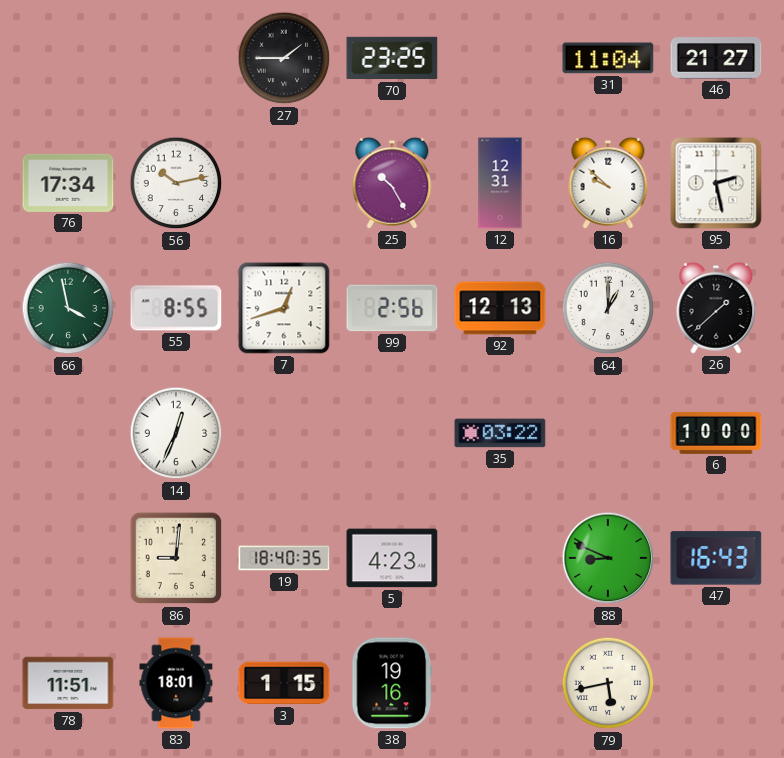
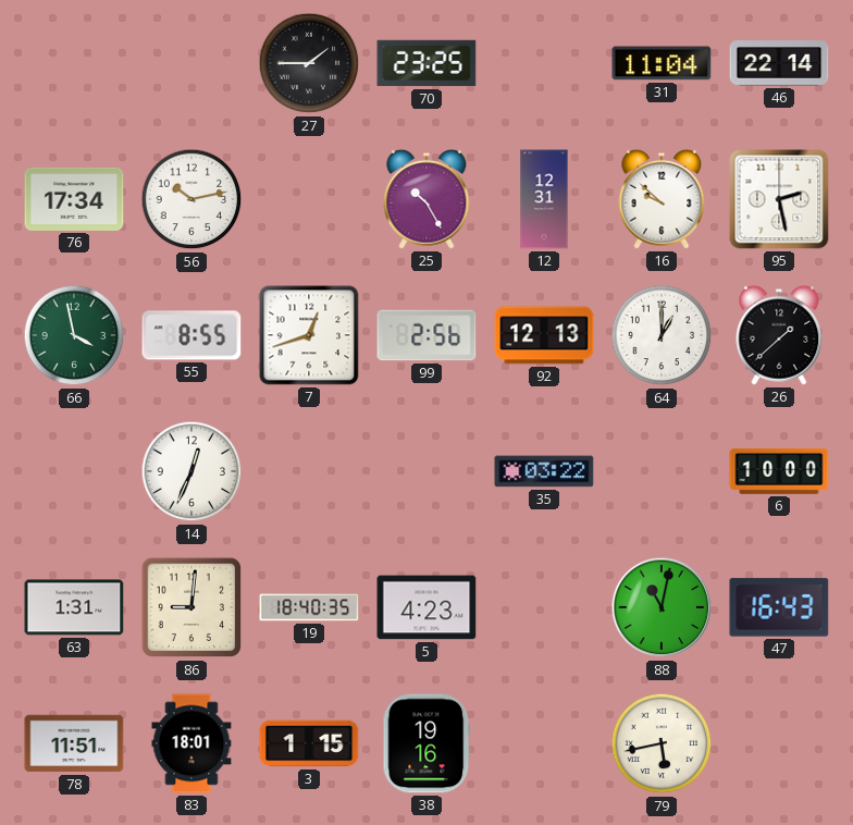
46: 21:27 -> 22:14
63: none -> 1:31
88: 8:49 -> 11:02
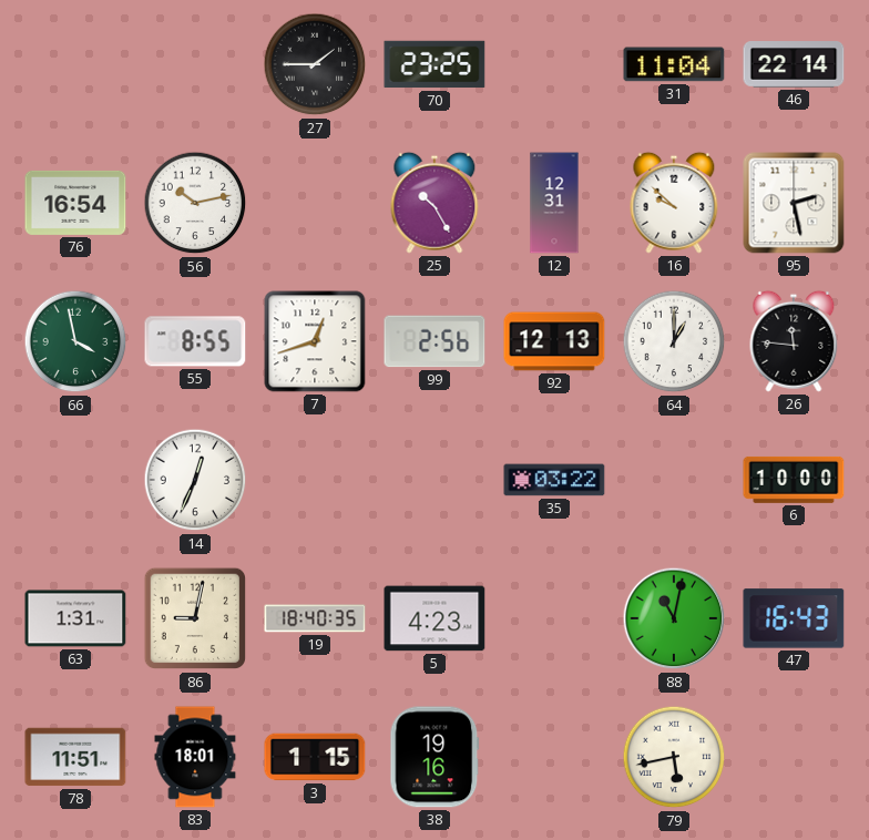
76: 17:34 -> 16:54
26: 1:38 -> 11:46
86: 9:01 -> 9:02
